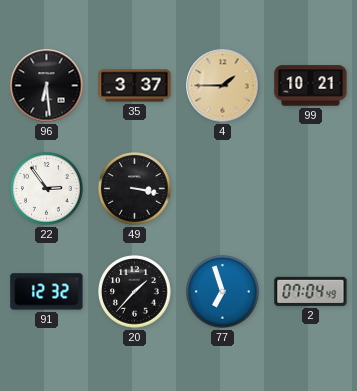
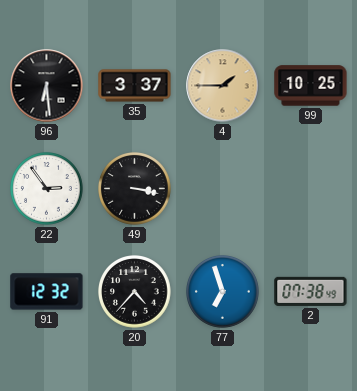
99: 10:21 -> 10:25
20: 1:37 -> 4:37
2: 07:04 -> 07:38
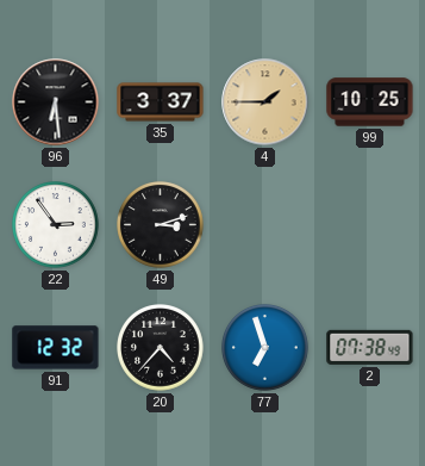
49: 3:17 -> 3:12
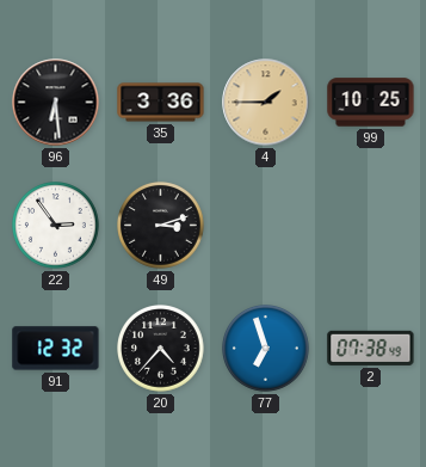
35: 3:37 -> 3:36
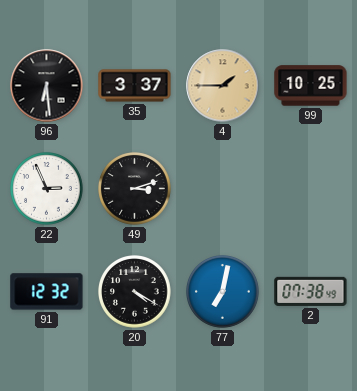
35: 3:36 -> 3:37
22: 2:54 -> 2:56
20: 4:37 -> 4:20
77: 6:57 -> 7:02
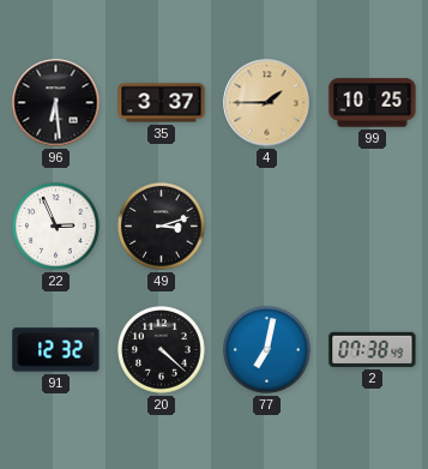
20: 4:20 -> 4:22
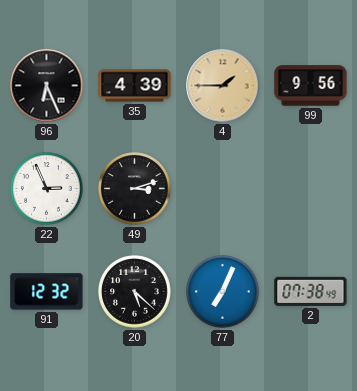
96: 6:29 -> 6:26
35: 3:37 -> 4:39
99: 10:25 -> 9:56
20: 4:22 -> 5:22
77: 7:02 -> 7:04
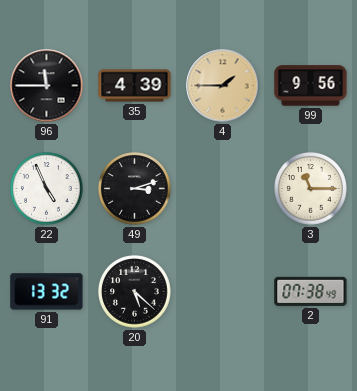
96: 6:26 -> 11:45
22: 2:56 -> 4:56
3: none -> 11:15
91: 12:32 -> 13:32
77: 7:04 -> none
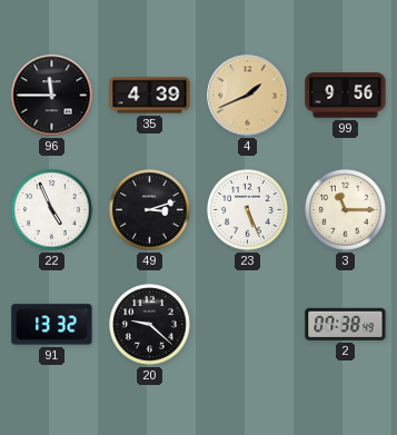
4: 1:45 -> 1:41
23: none -> 5:26
20: 5:22 -> 9:22
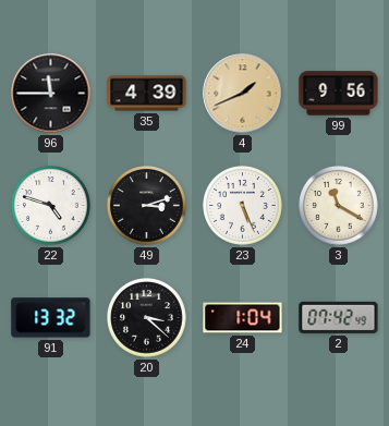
22: 4:56 -> 4:48
3: 11:15 -> 11:20
20: 9:22 -> 3:22
24: none -> 1:04
2: 07:38 -> 07:42
